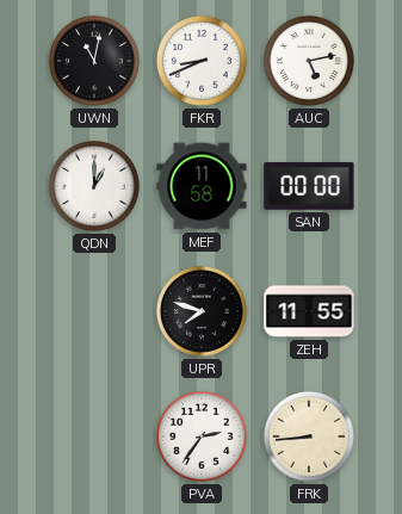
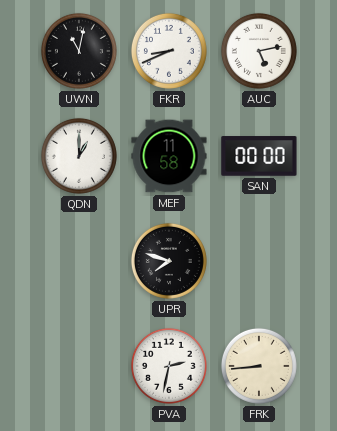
ZEH: 11:55 -> none
PVA: 2:36 -> 2:32
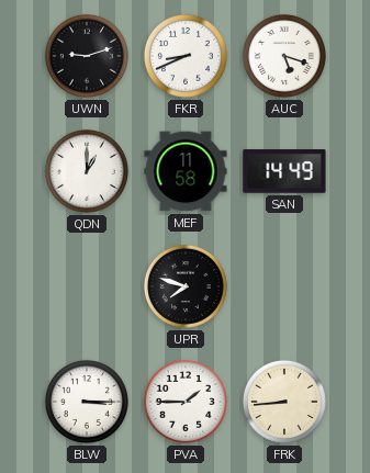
UWN: 11:02 -> 9:12
AUC: 5:13 -> 5:18
SAN: 00:00 -> 14:49
BLW: none -> 3:15
PVA: 2:32 -> 1:45
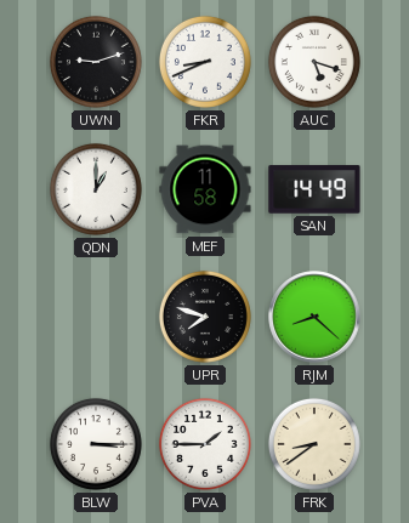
RJM: none -> 8:22
FRK: 8:44 -> 8:39
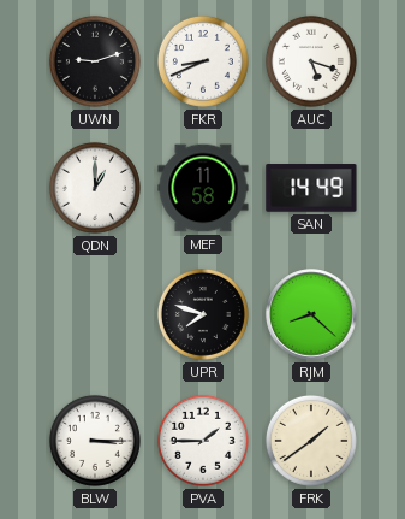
FRK: 8:39 -> 1:39
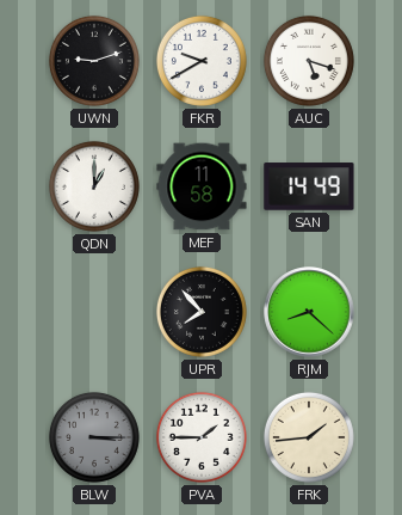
FKR: 8:41 -> 9:40
UPR: 7:48 -> 7:53
BLW dial: white -> grey
FRK: 1:39 -> 1:44
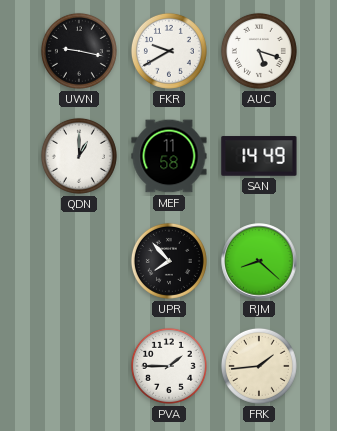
UWN: 9:12 -> 9:17
BLW: 3:15 -> none
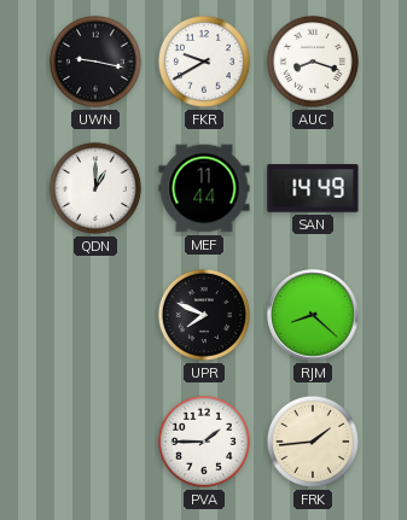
AUC: 5:18 -> 8:18
MEF: 11:58 -> 11:44
UPR: 7:53 -> 7:49
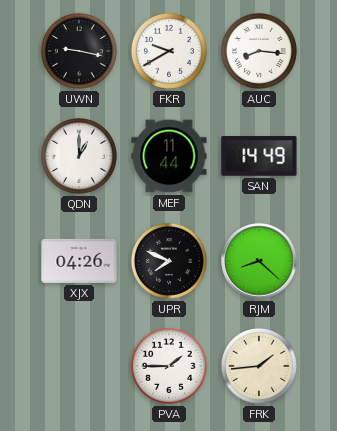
AUC: 8:18 -> 8:16
XJX: none -> 04:26
